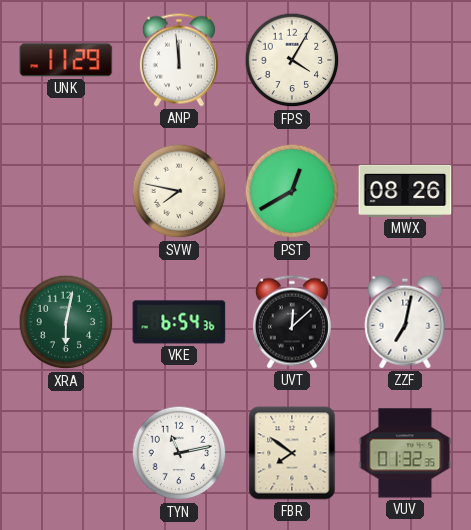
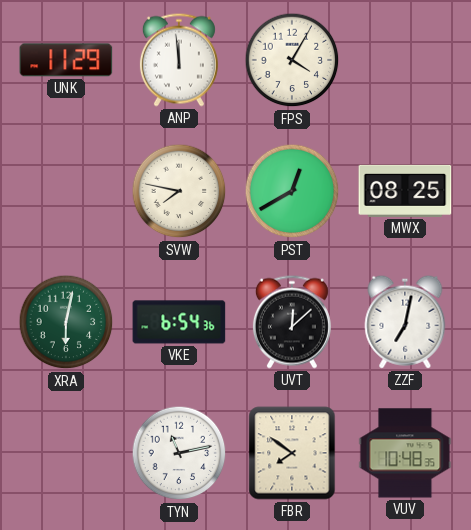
MWX: 08:26 -> 08:25
VUV: 01:32 -> 10:48
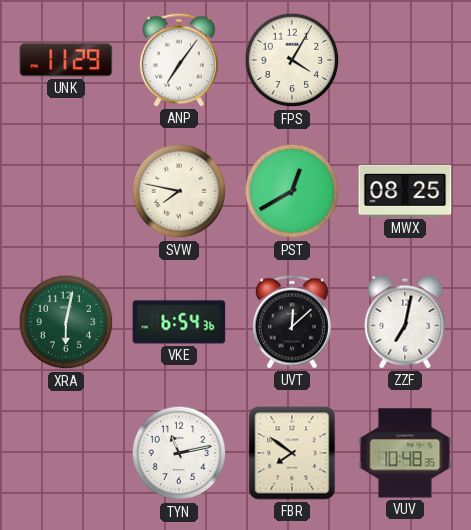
ANP: 11:59 -> 7:06
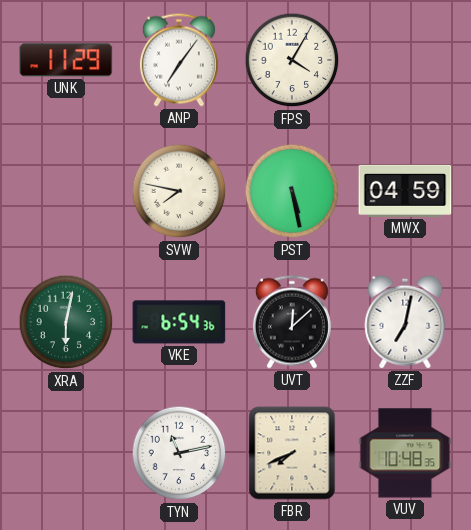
PST: 12:40 -> 5:28
MWX: 08:25 -> 04:59
FBR: 7:51 -> 7:41
